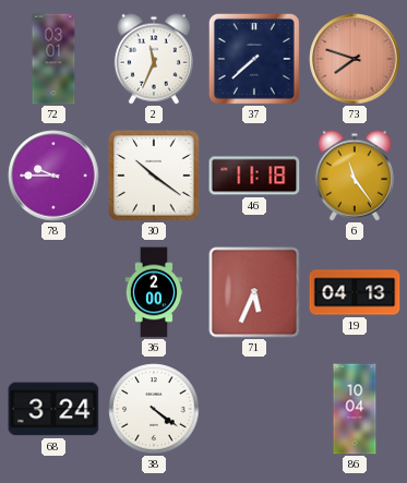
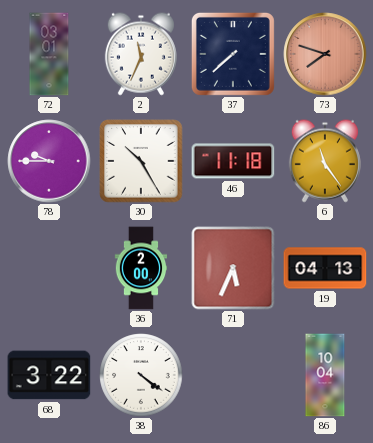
30: 10:21 -> 10:25
68: 3:24 -> 3:22
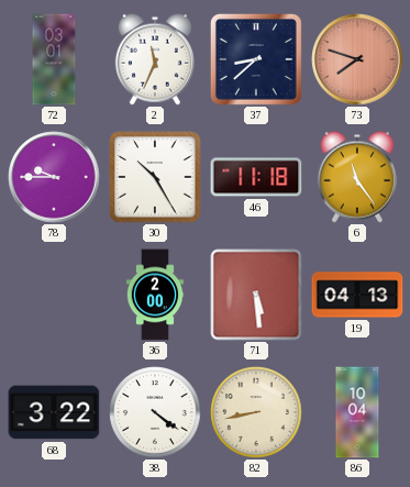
37: 7:38 -> 8:38
71: 5:34 -> 5:29
82: none -> 8:43
